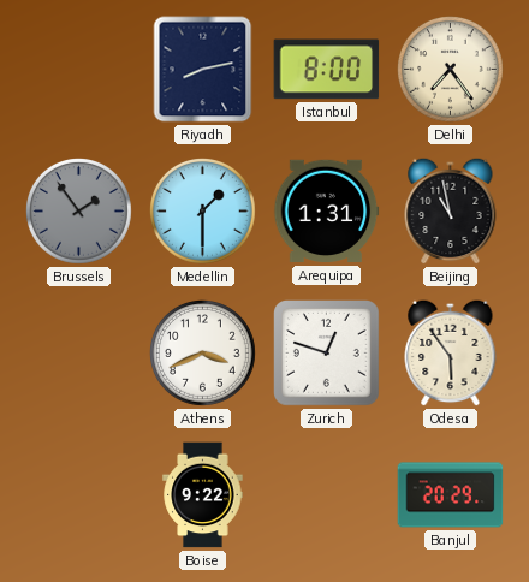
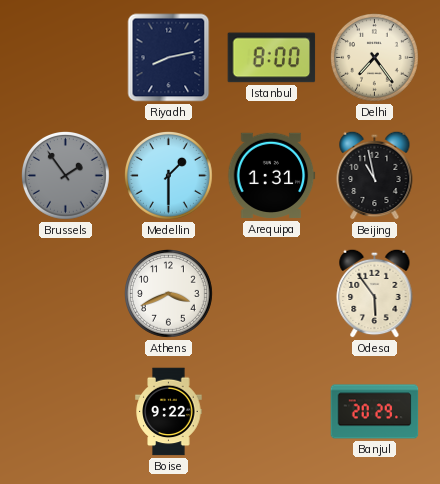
Zurich: 12:48 -> none
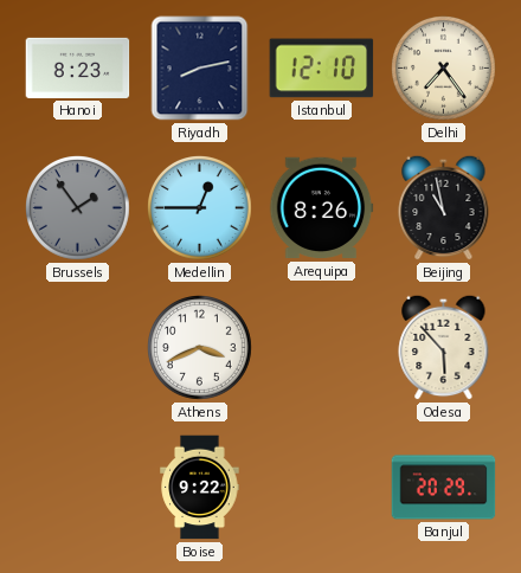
Hanoi: none -> 8:23
Istanbul: 8:00 -> 12:10
Medellin: 1:30 -> 12:45
Arequipa: 1:31 -> 8:26
Odesa: 5:54 -> 5:53
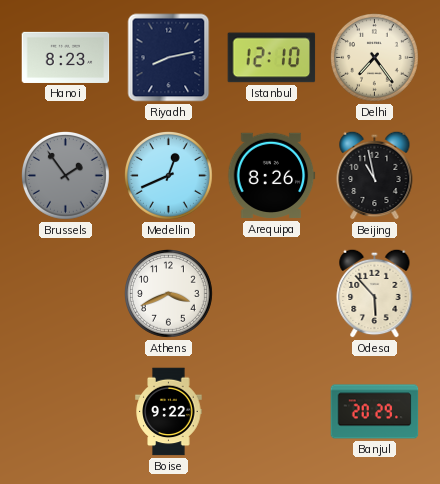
Medellin: 12:45 -> 12:41
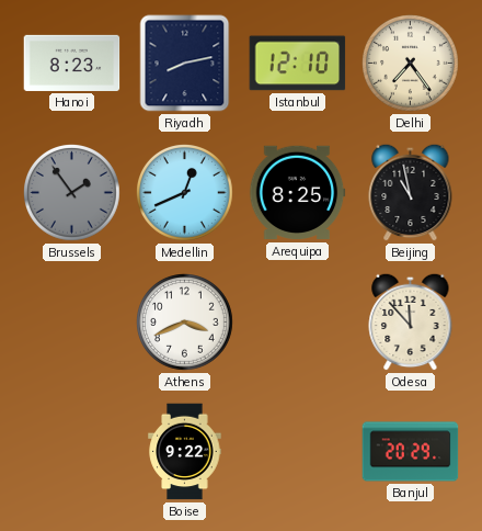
Arequipa: 8:26 -> 8:25
Odesa: 5:53 -> 11:53
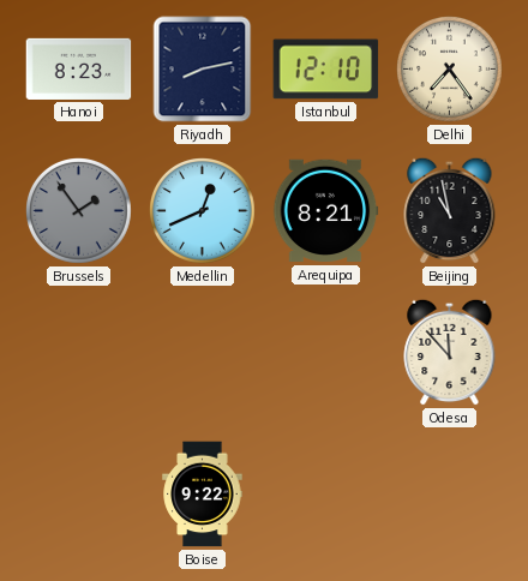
Arequipa: 8:25 -> 8:21
Athens: 3:41 -> none
Banjul: 20:29 -> none
